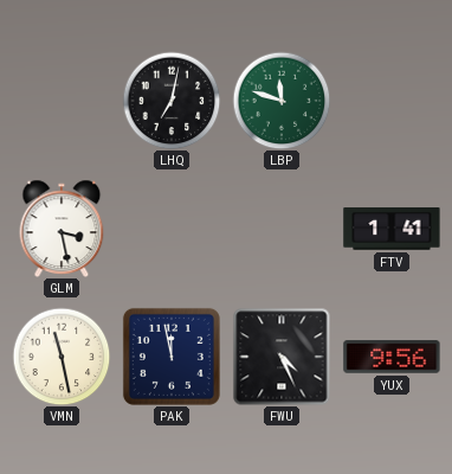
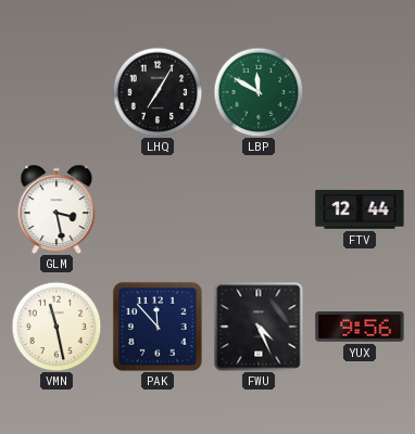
LHQ: 7:02 -> 7:05
LBP: 11:48 -> 11:50
FTV: 1:41 -> 12:44
PAK: 11:58 -> 11:53
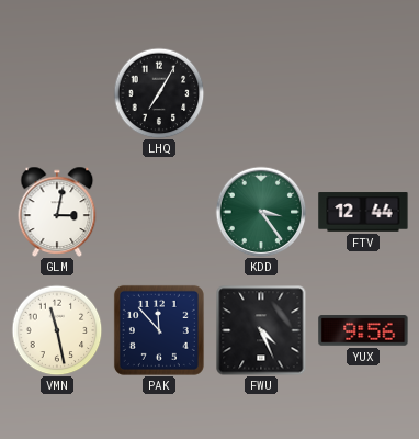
LBP: 11:50 -> none
GLM: 3:28 -> 3:02
KDD: none -> 3:24
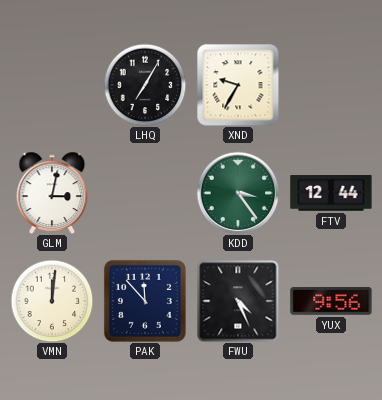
XND: none -> 9:35
VMN: 11:28 -> 12:01
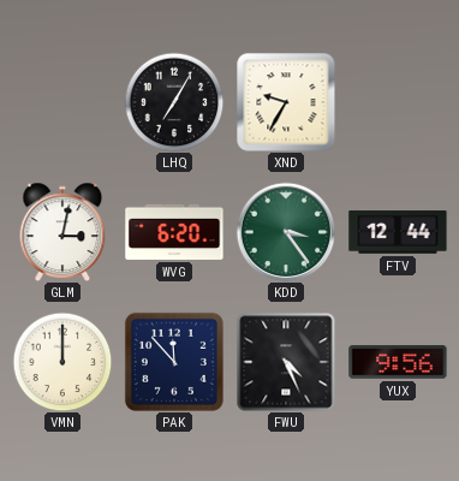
WVG: none -> 6:20
VMN: 12:01 -> 12:00
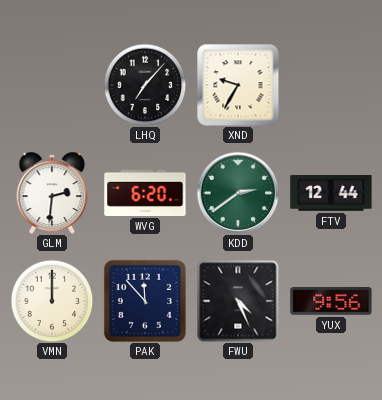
LHQ: 7:05 -> 7:07
GLM: 3:02 -> 2:31
KDD: 3:24 -> 2:39
